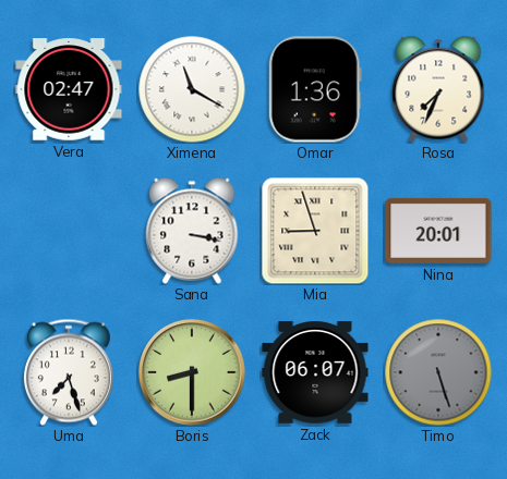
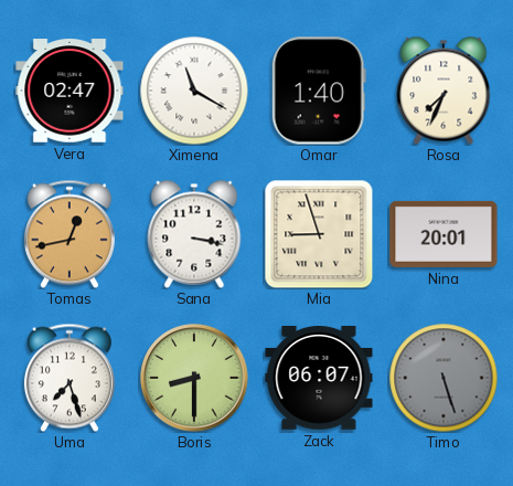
Omar: 1:36 -> 1:40
Tomas: none -> 12:43
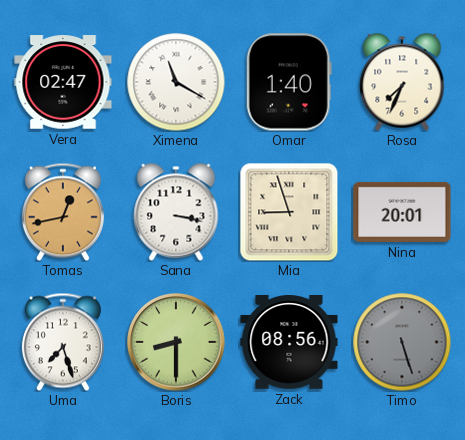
Zack: 06:07 -> 08:56
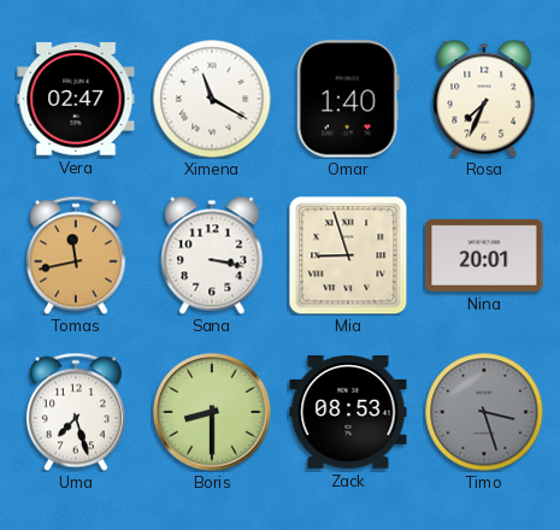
Tomas: 12:43 -> 11:43
Zack: 08:56 -> 08:53
Timo: 5:27 -> 3:27
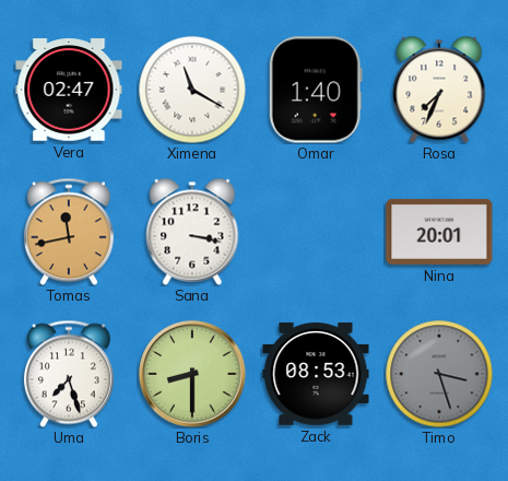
Mia: 8:57 -> none
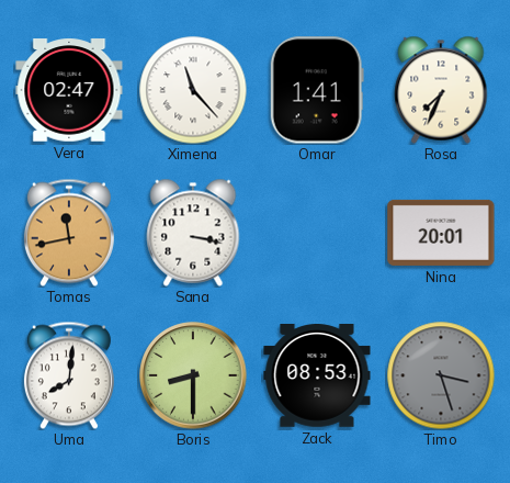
Ximena: 11:20 -> 11:23
Omar: 1:40 -> 1:41
Uma: 7:27 -> 8:01
